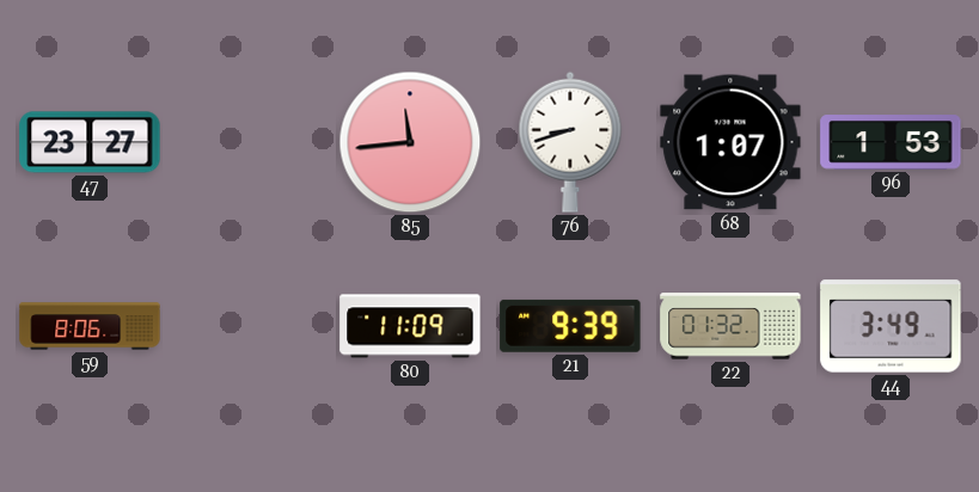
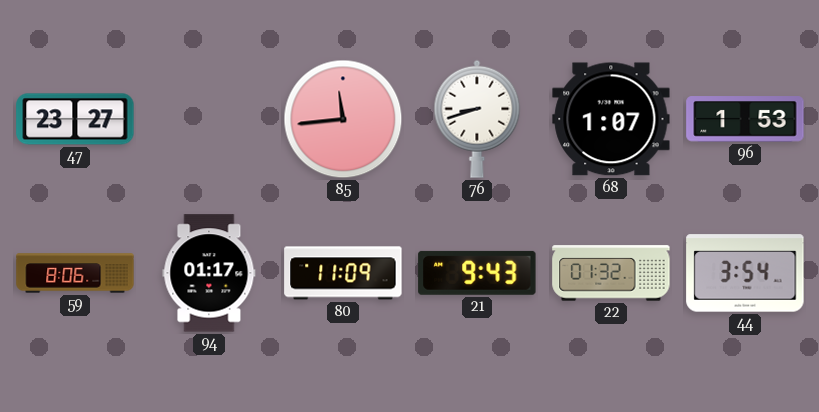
94: none -> 01:17
21: 9:39 -> 9:43
44: 3:49 -> 3:54
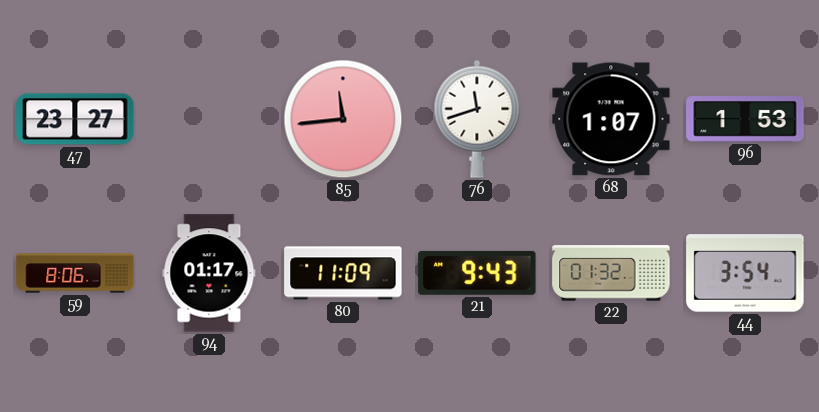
76: 8:42 -> 11:42
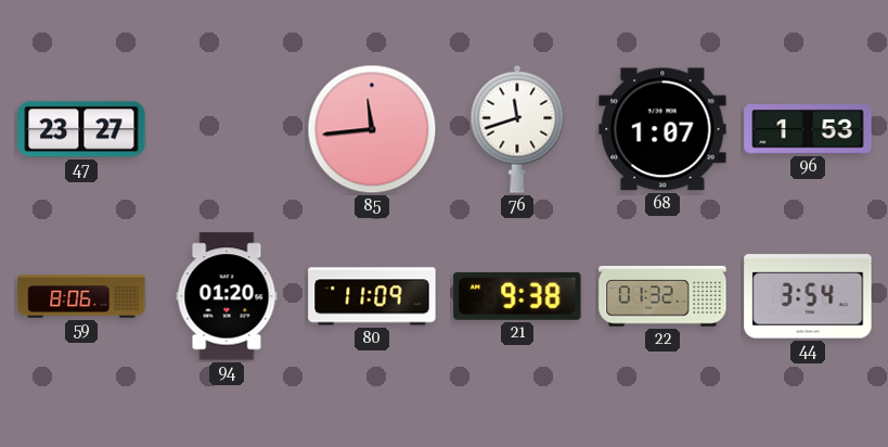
94: 01:17 -> 01:20
21: 9:43 -> 9:38
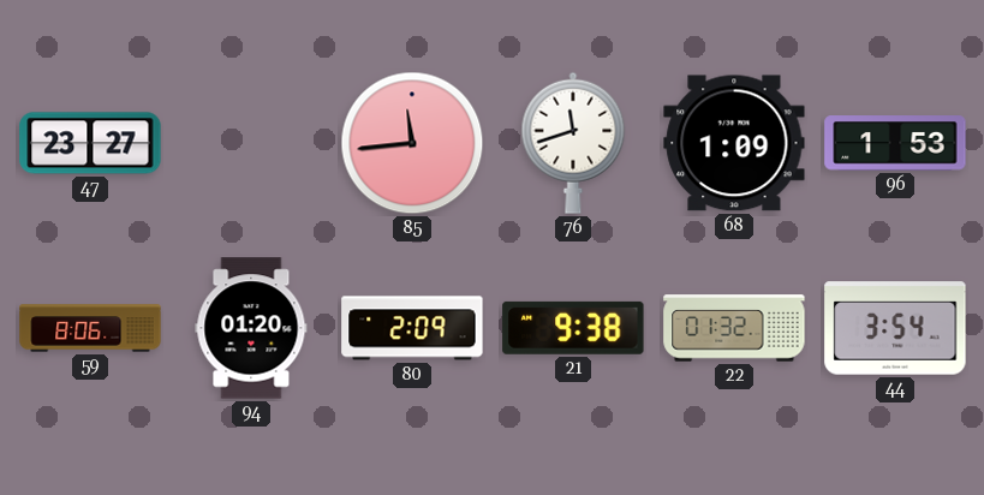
68: 1:07 -> 1:09
80: 11:09 -> 2:09
